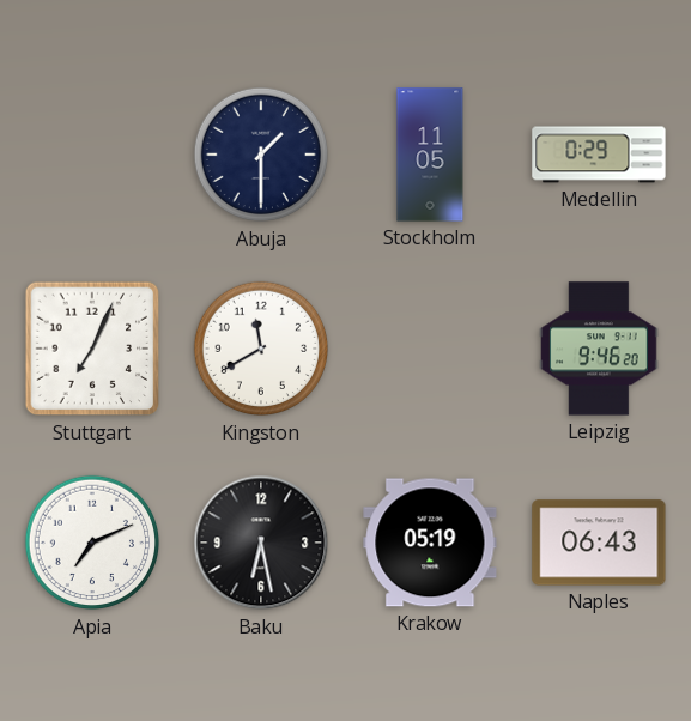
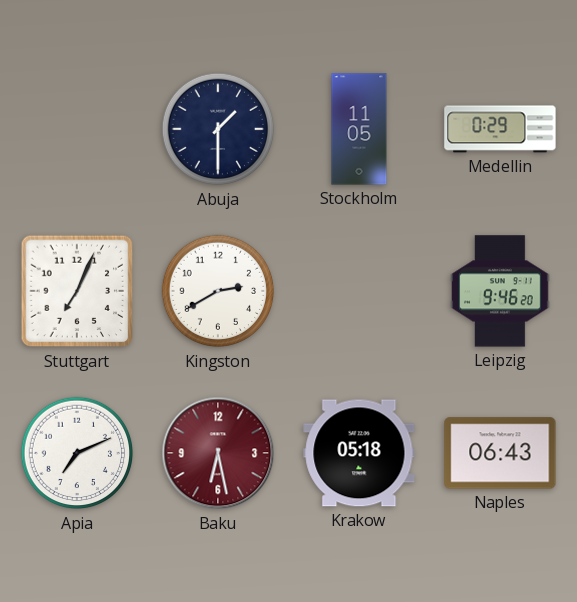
Kingston: 11:40 -> 2:40
Baku dial: black -> burgundy
Krakow: 05:19 -> 05:18
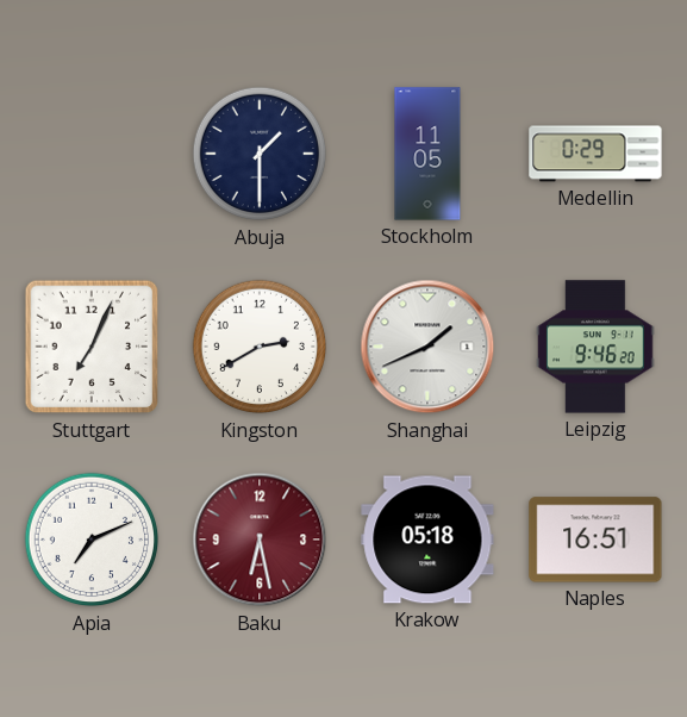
Shanghai: none -> 1:41
Naples: 06:43 -> 16:51
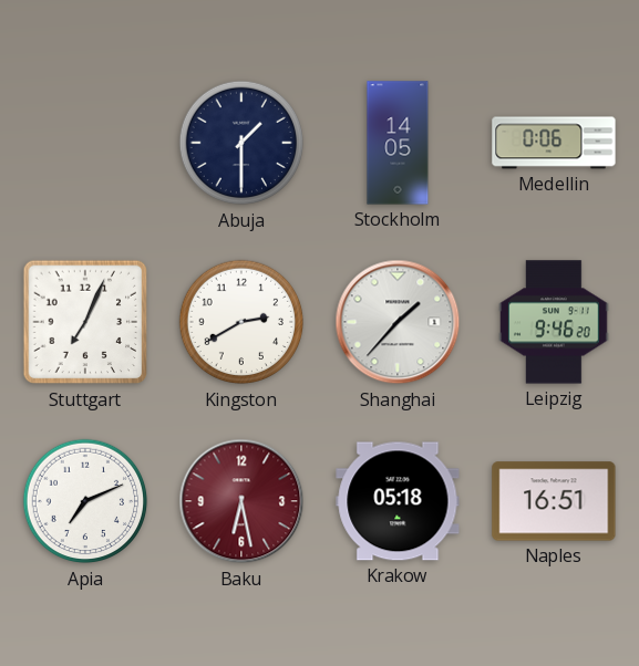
Stockholm: 11:05 -> 14:05
Medellin: 0:29 -> 0:06
Shanghai: 1:41 -> 1:37
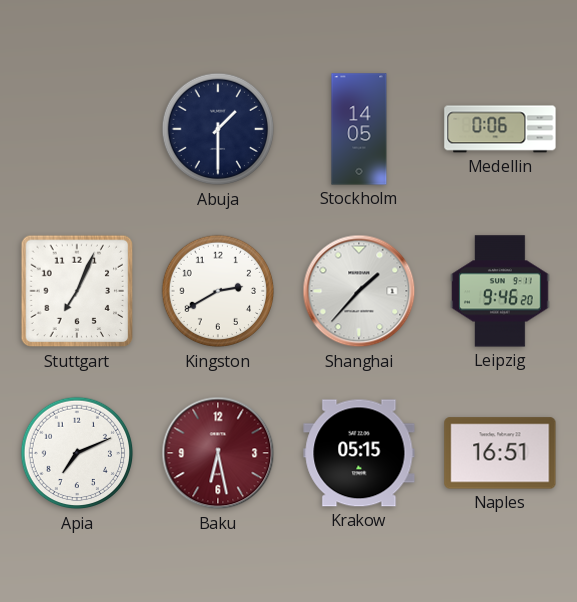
Krakow: 05:18 -> 05:15
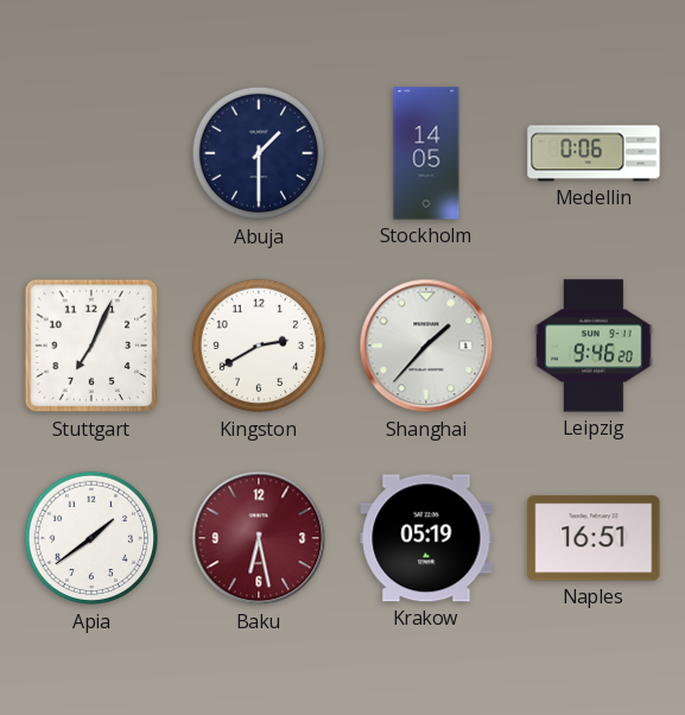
Apia: 7:11 -> 1:39
Krakow: 05:15 -> 05:19
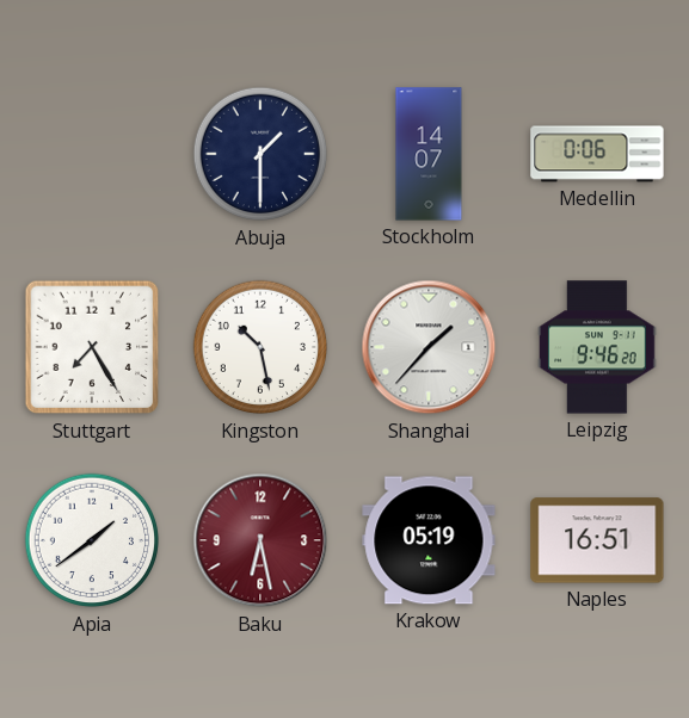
Stockholm: 14:05 -> 14:07
Stuttgart: 7:04 -> 7:25
Kingston: 2:40 -> 10:28
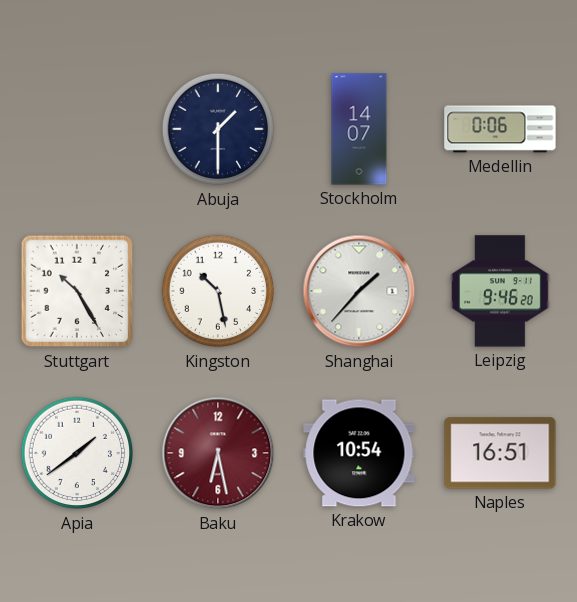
Stuttgart: 7:25 -> 10:25
Krakow: 05:19 -> 10:54
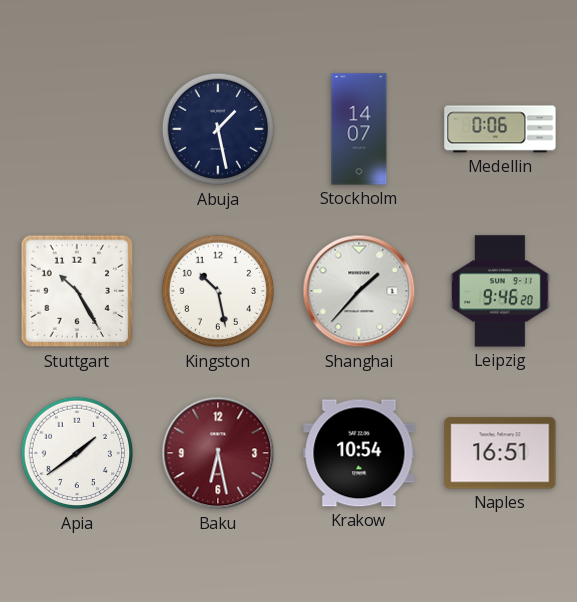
Abuja: 1:30 -> 1:28
